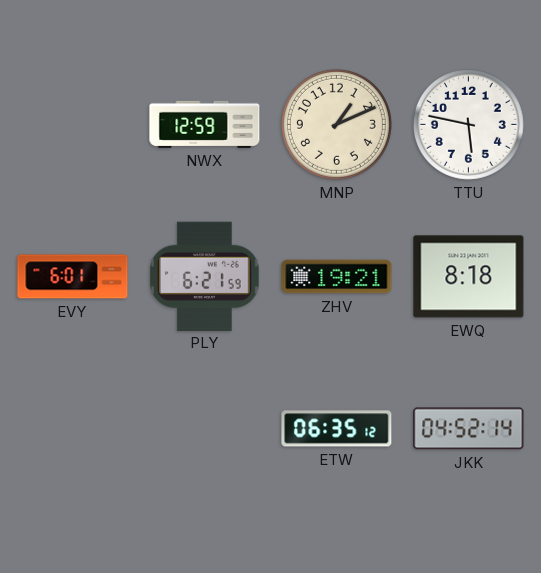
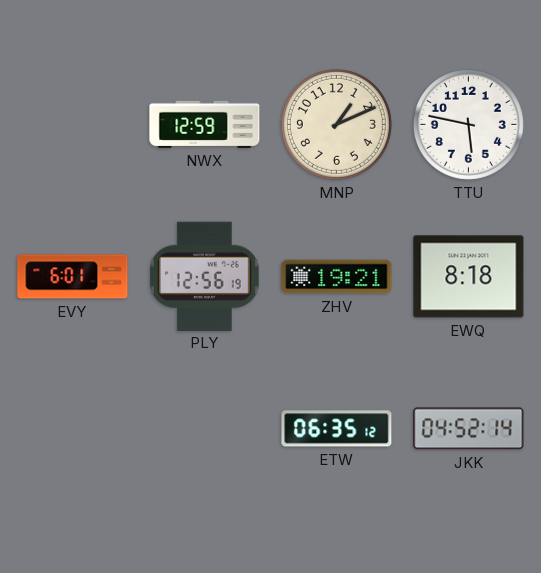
PLY: 6:21 -> 12:56
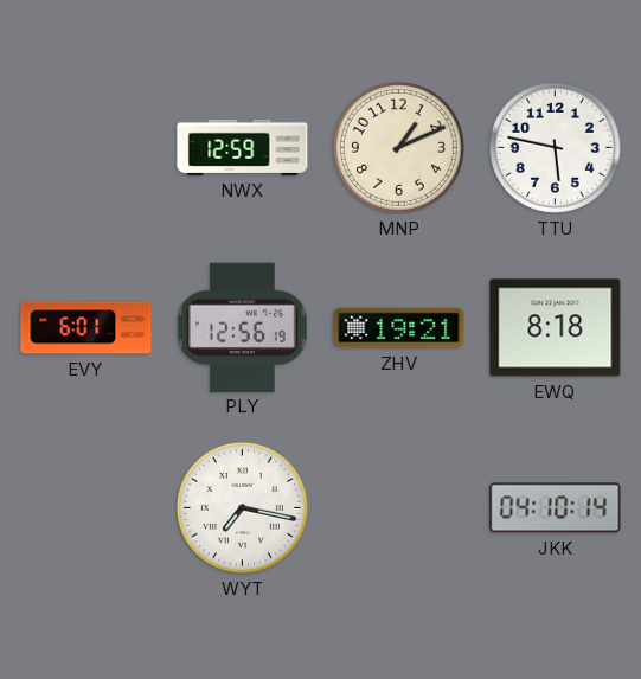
WYT: none -> 7:17
ETW: 06:35 -> none
JKK: 04:52 -> 04:10
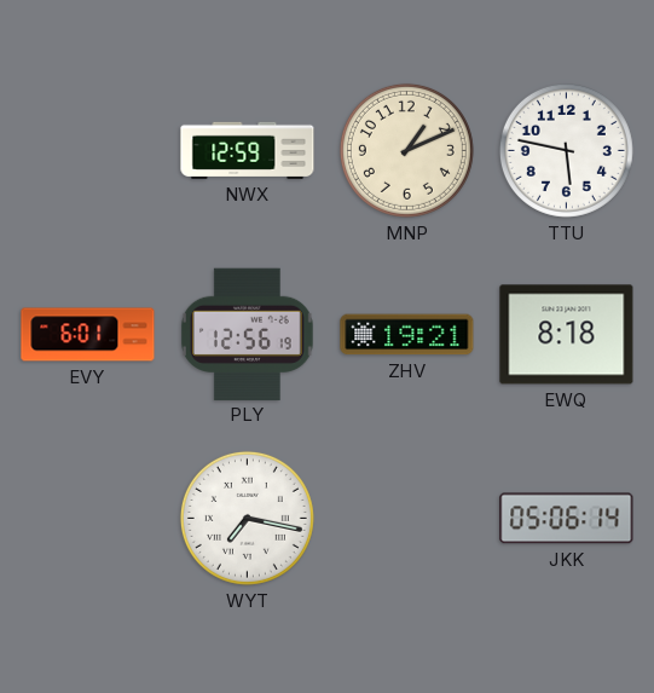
JKK: 04:10 -> 05:06
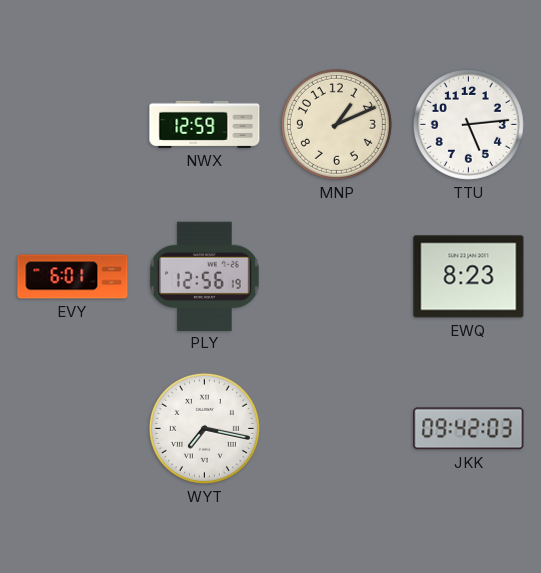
TTU: 5:47 -> 5:14
ZHV: 19:21 -> none
EWQ: 8:18 -> 8:23
JKK: 05:06 -> 09:42
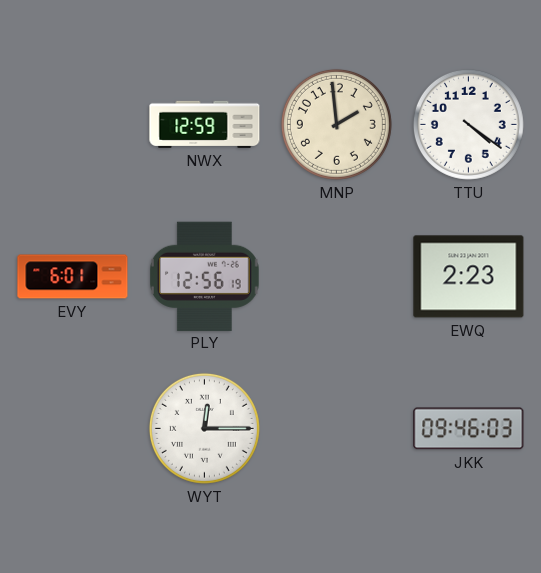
MNP: 1:11 -> 1:59
TTU: 5:14 -> 4:21
EWQ: 8:23 -> 2:23
WYT: 7:17 -> 12:15
JKK: 09:42 -> 09:46
